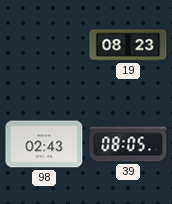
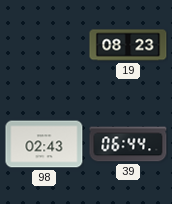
39: 08:05 -> 06:44
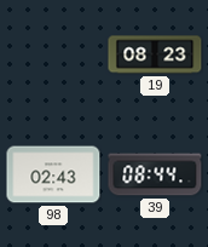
39: 06:44 -> 08:44
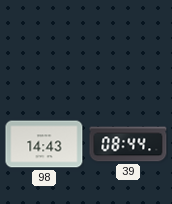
19: 08:23 -> none
98: 02:43 -> 14:43
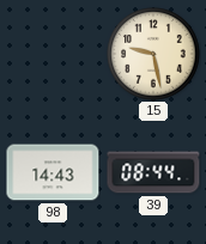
15: none -> 9:28
